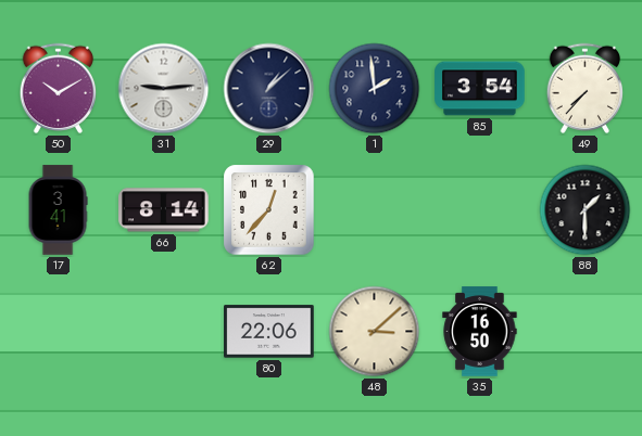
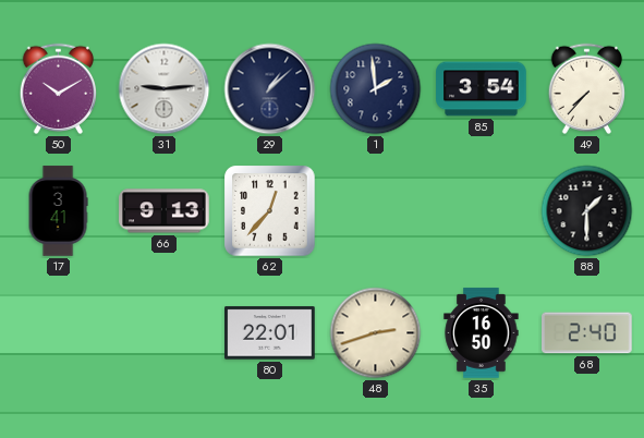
66: 8:14 -> 9:13
80: 22:06 -> 22:01
48: 3:08 -> 2:42
68: none -> 2:40
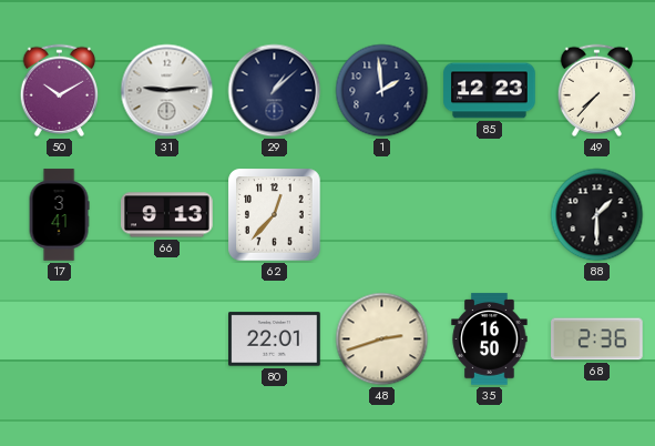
85: 3:54 -> 12:23
68: 2:40 -> 2:36
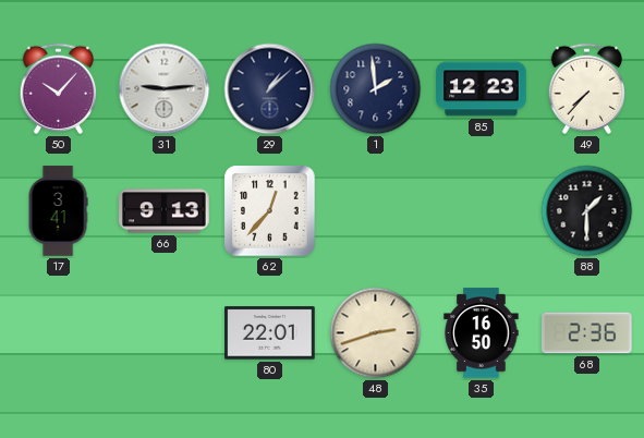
50: 10:10 -> 10:07
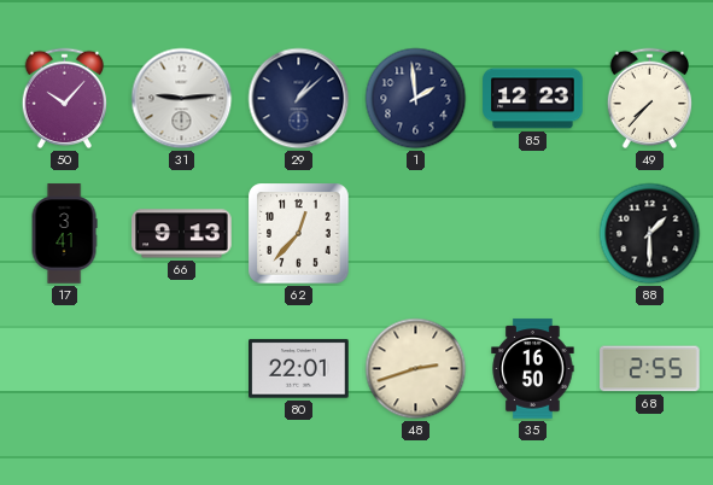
68: 2:36 -> 2:55
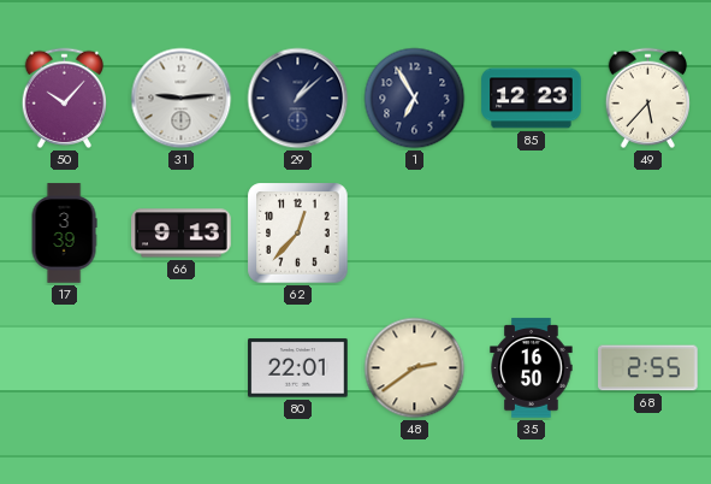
1: 1:59 -> 6:55
49: 7:37 -> 5:37
17: 3:41 -> 3:39
88: 1:30 -> none
48: 2:42 -> 2:39
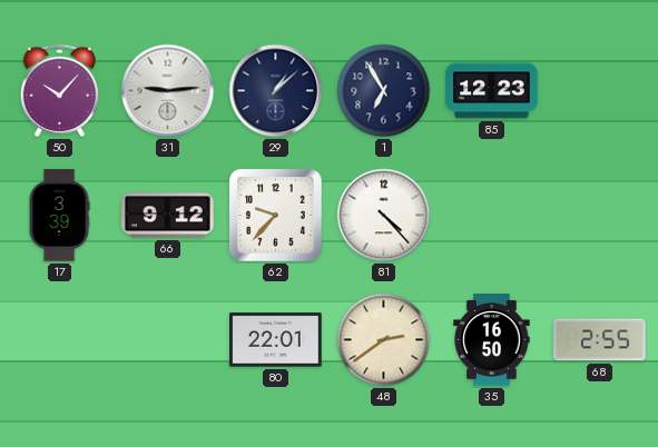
49: 5:37 -> none
66: 9:13 -> 9:12
62: 12:37 -> 9:37
81: none -> 4:23
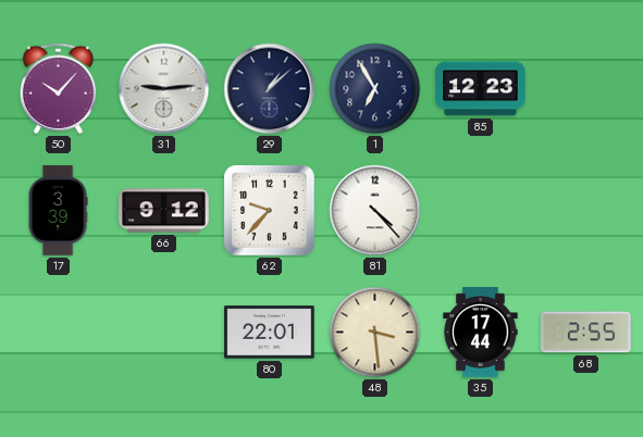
48: 2:39 -> 3:29
35: 16:50 -> 17:44
